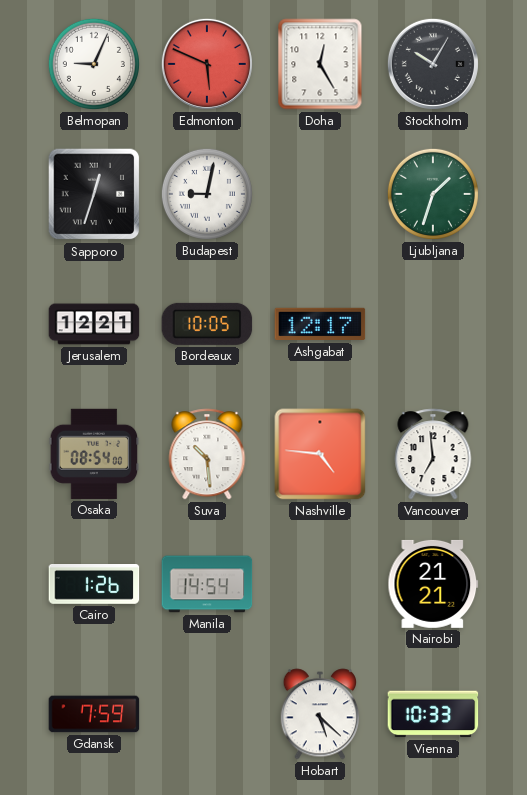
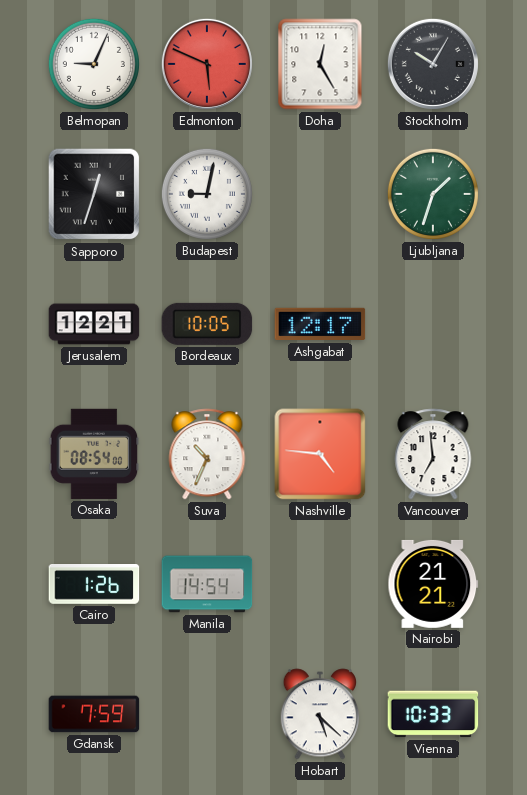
Suva: 10:29 -> 10:34
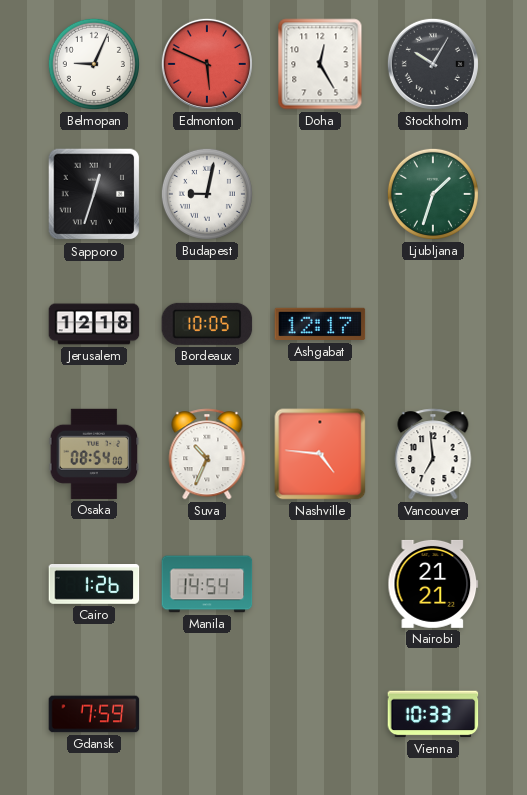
Jerusalem: 12:21 -> 12:18
Hobart: 5:22 -> none
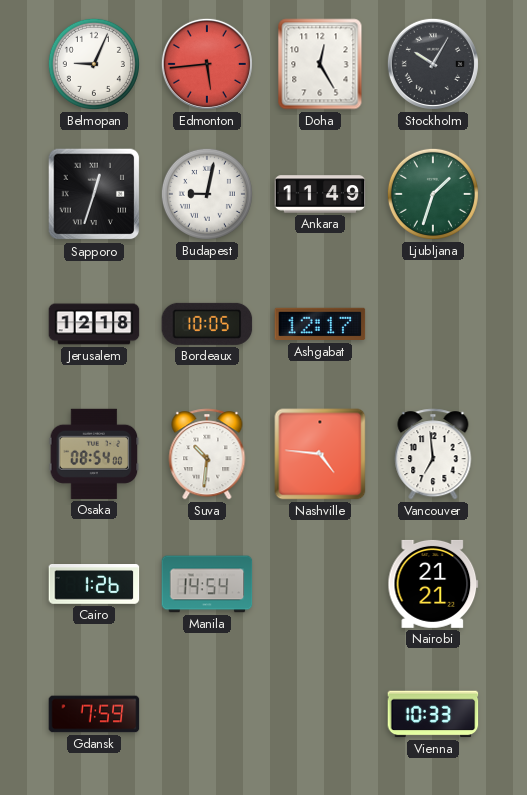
Edmonton: 5:49 -> 5:44
Ankara: none -> 11:49
Suva: 10:34 -> 10:31
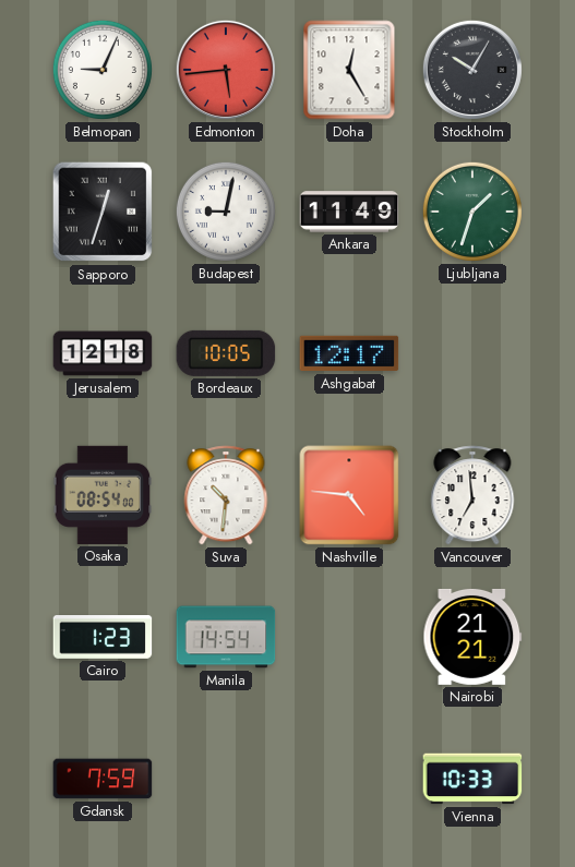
Cairo: 1:26 -> 1:23
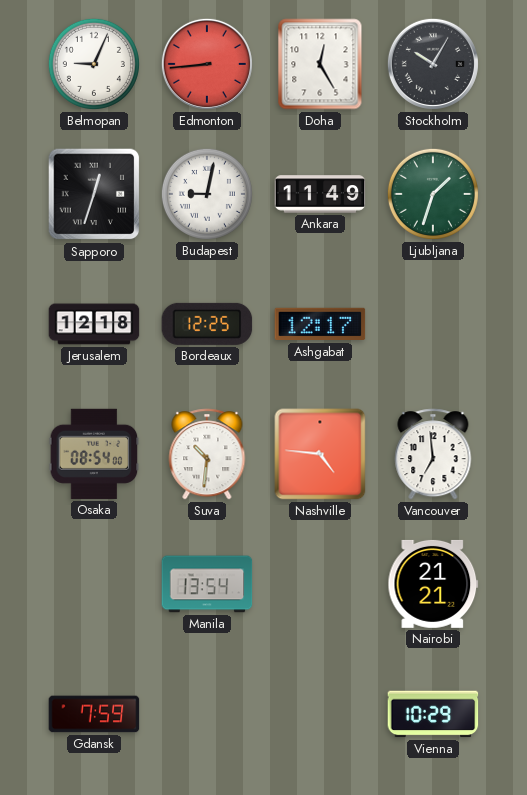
Edmonton: 5:44 -> 8:44
Bordeaux: 10:05 -> 12:25
Cairo: 1:23 -> none
Manila: 14:54 -> 13:54
Vienna: 10:33 -> 10:29
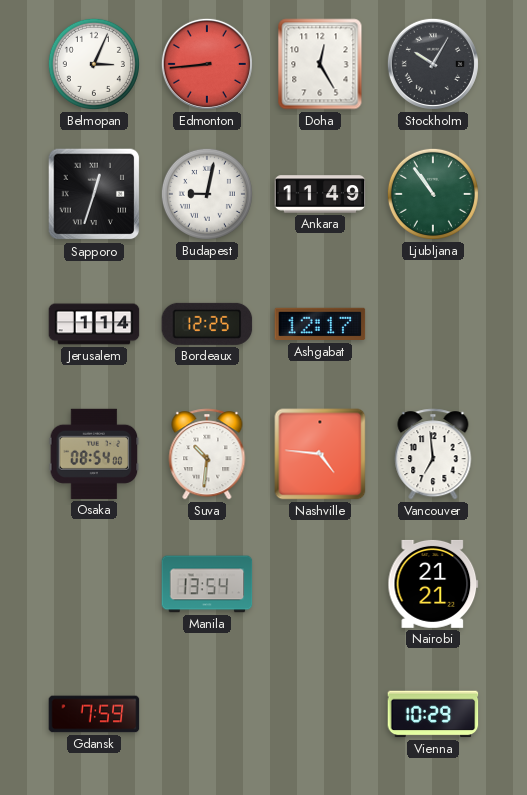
Belmopan: 9:04 -> 3:04
Ljubljana: 1:33 -> 10:54
Jerusalem: 12:18 -> 1:14
